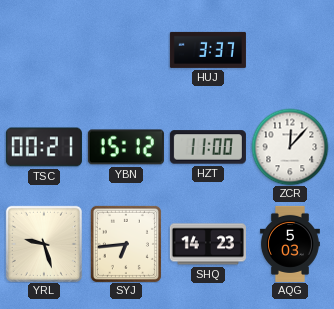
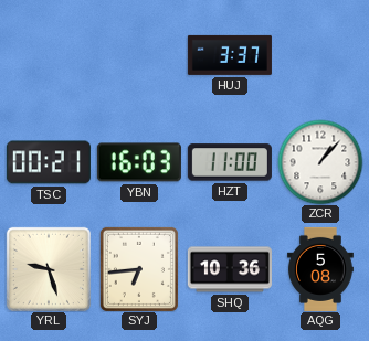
YBN: 15:12 -> 16:03
ZCR: 12:07 -> 1:07
SHQ: 14:23 -> 10:36
AQG: 5:03 -> 5:08
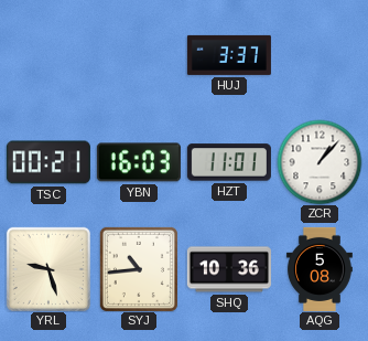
HZT: 11:00 -> 11:01
SYJ: 6:44 -> 10:44
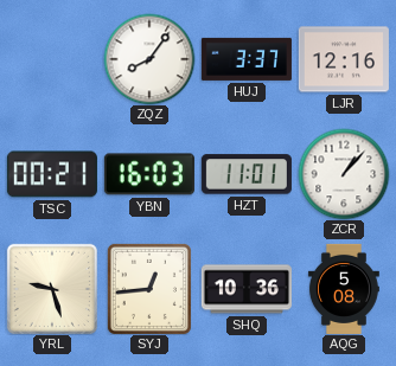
ZQZ: none -> 8:06
LJR: none -> 12:16
SYJ: 10:44 -> 12:44
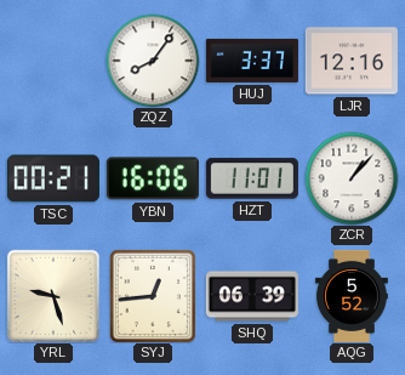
YBN: 16:03 -> 16:06
SHQ: 10:36 -> 06:39
AQG: 5:08 -> 5:52
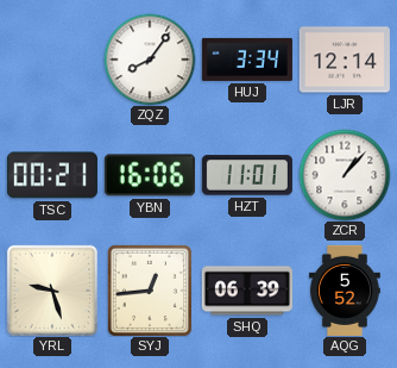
HUJ: 3:37 -> 3:34
LJR: 12:16 -> 12:14
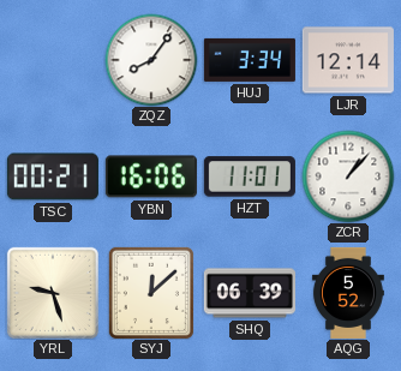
SYJ: 12:44 -> 12:08
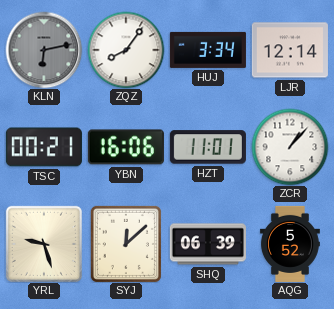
KLN: none -> 6:13
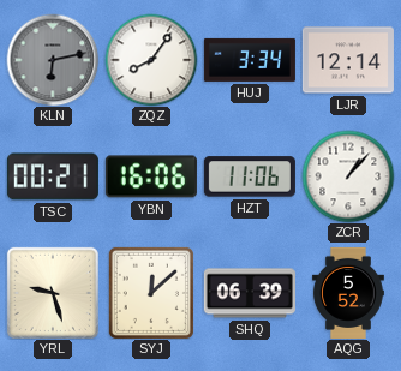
HZT: 11:01 -> 11:06
